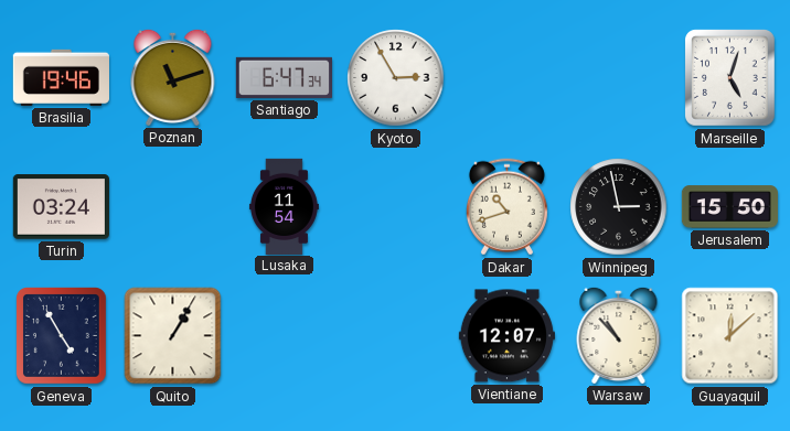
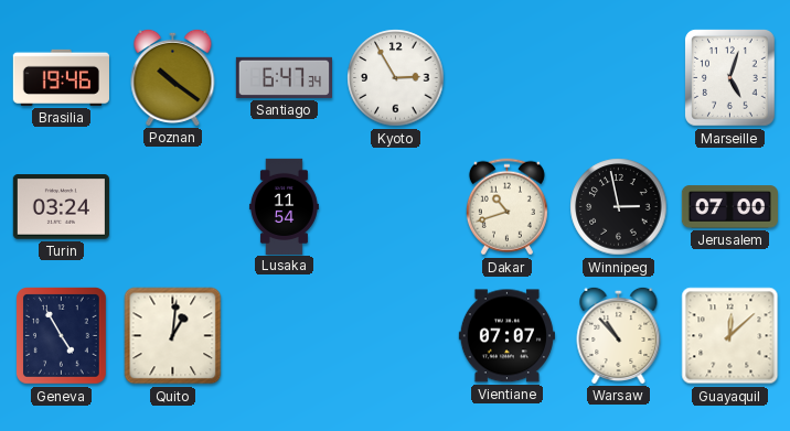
Poznan: 11:12 -> 10:21
Jerusalem: 15:50 -> 07:00
Quito: 1:05 -> 1:01
Vientiane: 12:07 -> 07:07
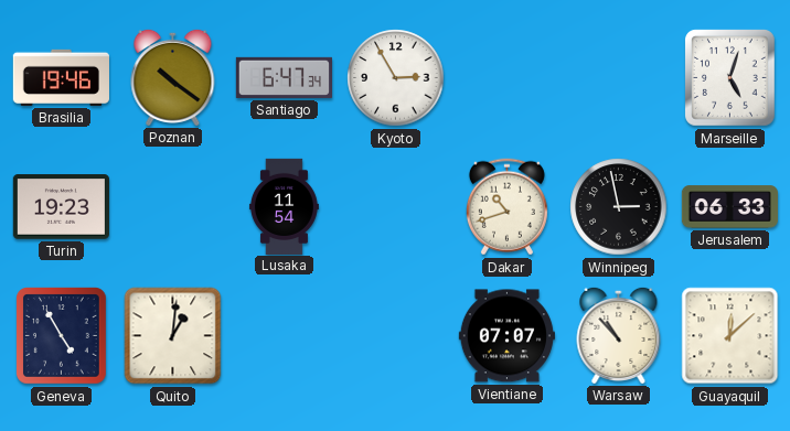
Turin: 03:24 -> 19:23
Jerusalem: 07:00 -> 06:33
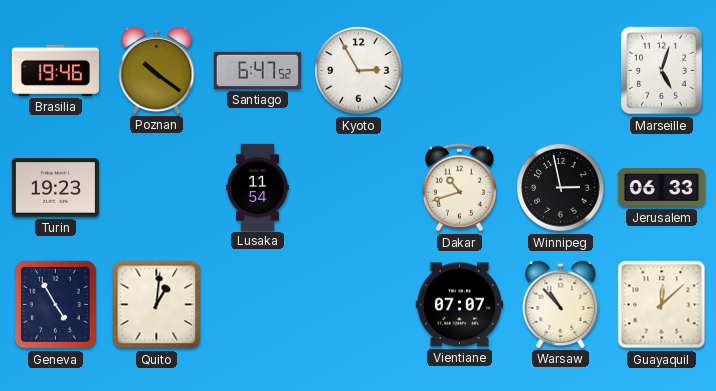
Santiago: 6:47:34 -> 6:47:52
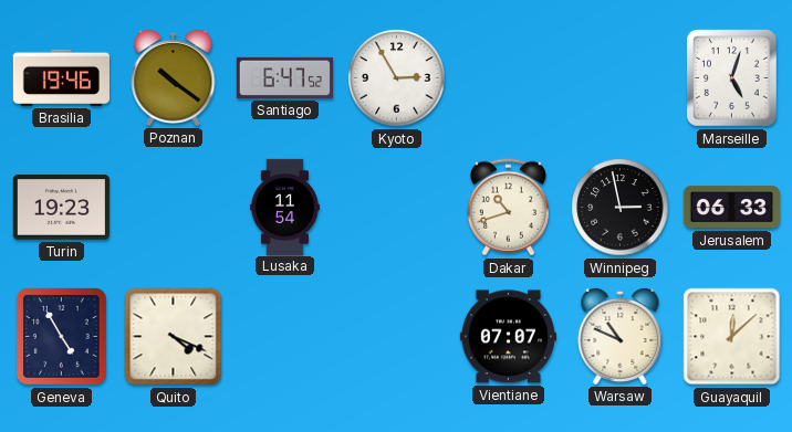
Quito: 1:01 -> 4:19
Warsaw: 10:53 -> 10:49
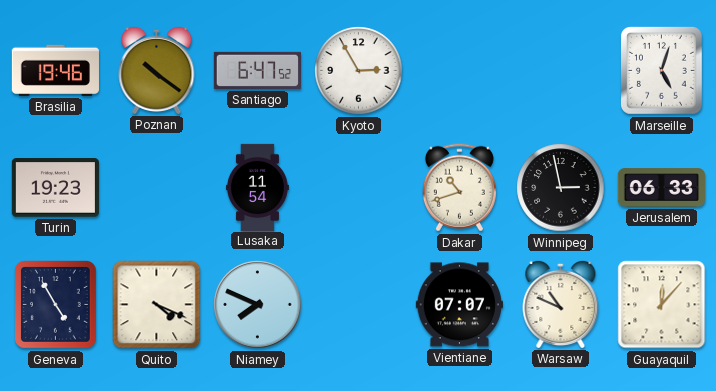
Niamey: none -> 7:49
Guayaquil: 12:08 -> 12:07
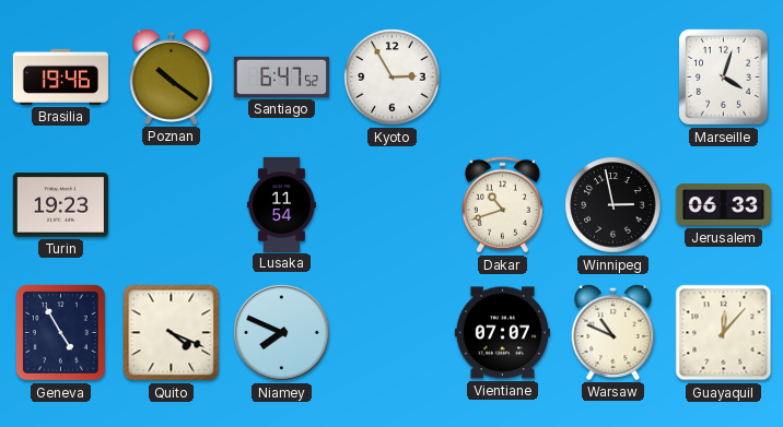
Marseille: 5:03 -> 4:03
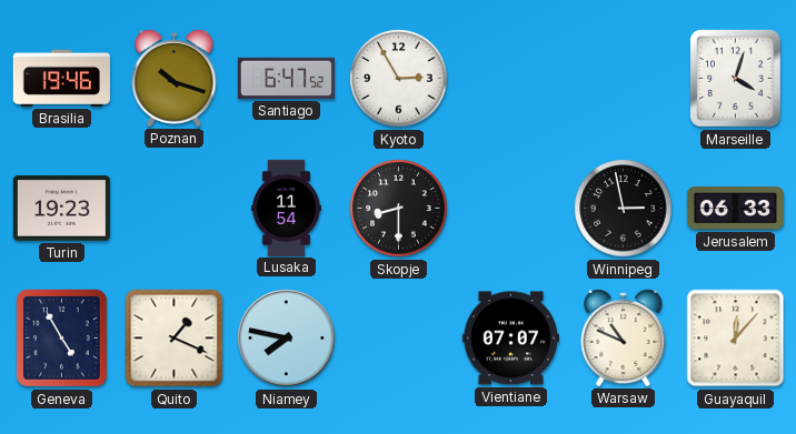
Poznan: 10:21 -> 10:18
Skopje: none -> 8:30
Dakar: 10:42 -> none
Quito: 4:19 -> 1:19
Niamey: 7:49 -> 7:47
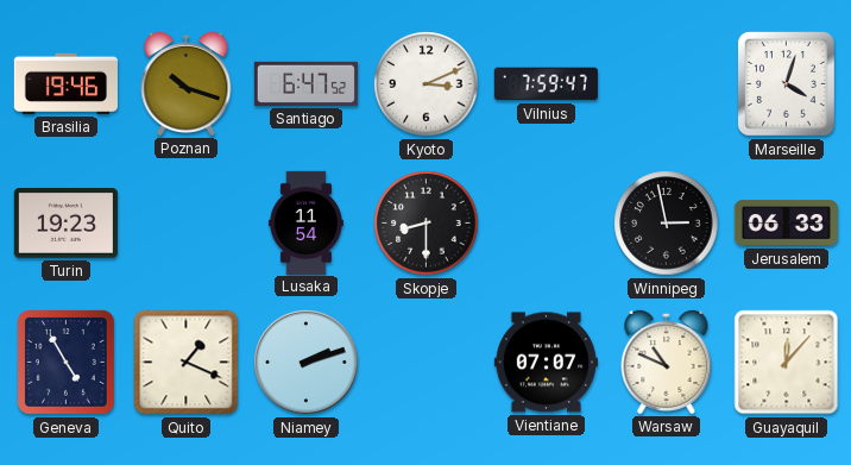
Kyoto: 2:55 -> 3:11
Vilnius: none -> 7:59
Niamey: 7:47 -> 2:12
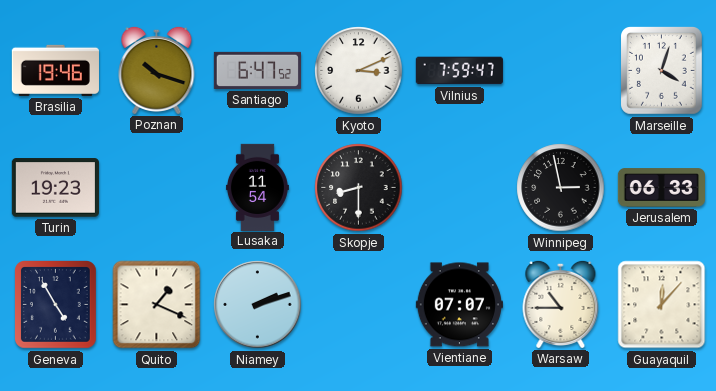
Warsaw: 10:49 -> 10:45
